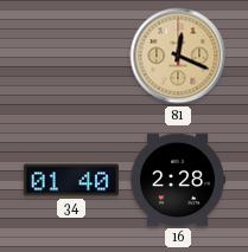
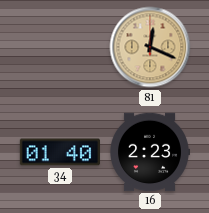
16: 2:28 -> 2:23
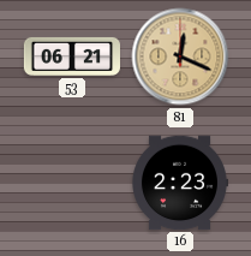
53: none -> 06:21
34: 01:40 -> none
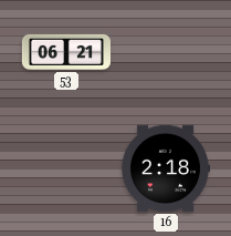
81: 12:19 -> none
16: 2:23 -> 2:18
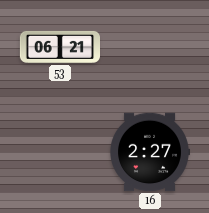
16: 2:18 -> 2:27
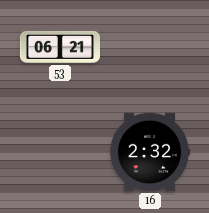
16: 2:27 -> 2:32
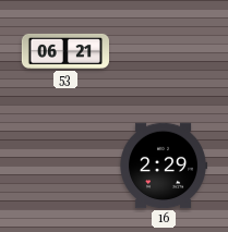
16: 2:32 -> 2:29
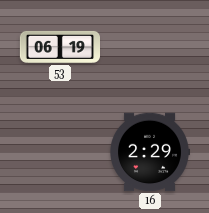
53: 06:21 -> 06:19
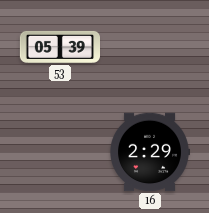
53: 06:19 -> 05:39
